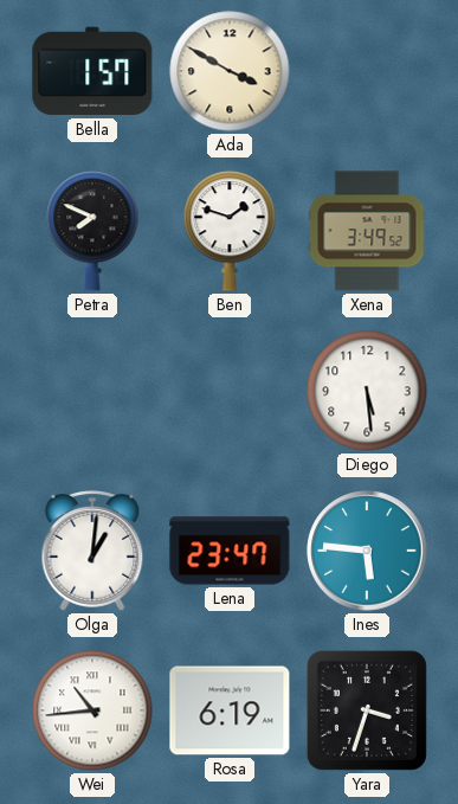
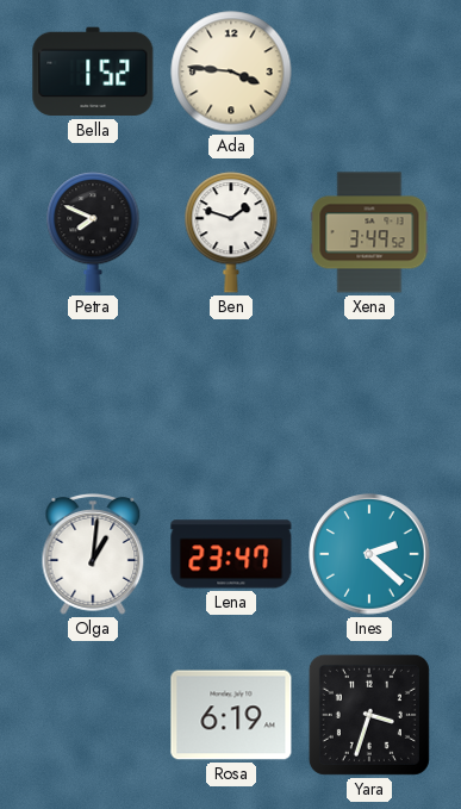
Bella: 1:57 -> 1:52
Ada: 3:50 -> 3:46
Diego: 5:29 -> none
Ines: 5:46 -> 2:22
Wei: 10:44 -> none
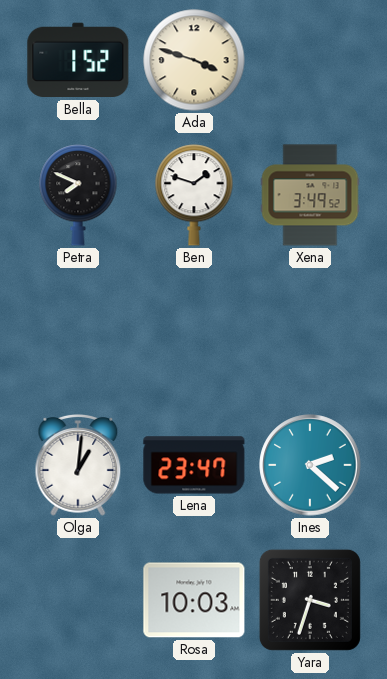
Ada: 3:46 -> 3:48
Rosa: 6:19 -> 10:03
